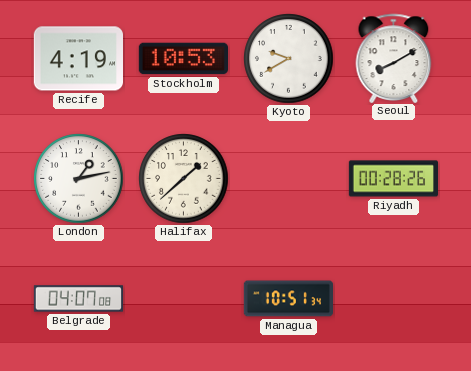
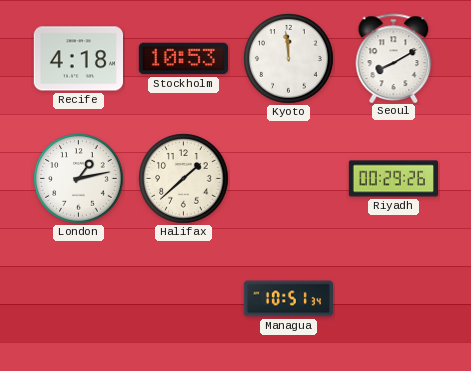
Recife: 4:19 -> 4:18
Kyoto: 9:40 -> 11:59
Riyadh: 00:28 -> 00:29
Belgrade: 04:07 -> none
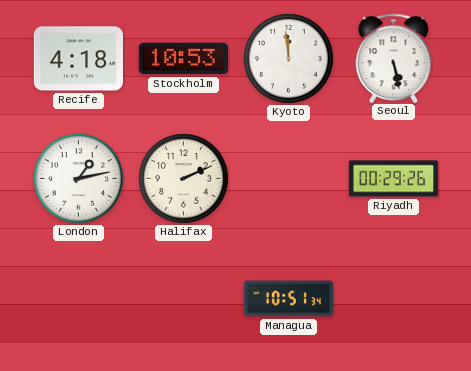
Seoul: 8:10 -> 5:28
Halifax: 1:38 -> 2:11
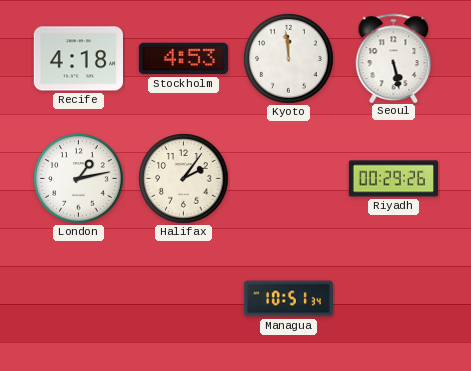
Stockholm: 10:53 -> 4:53
Halifax: 2:11 -> 2:06
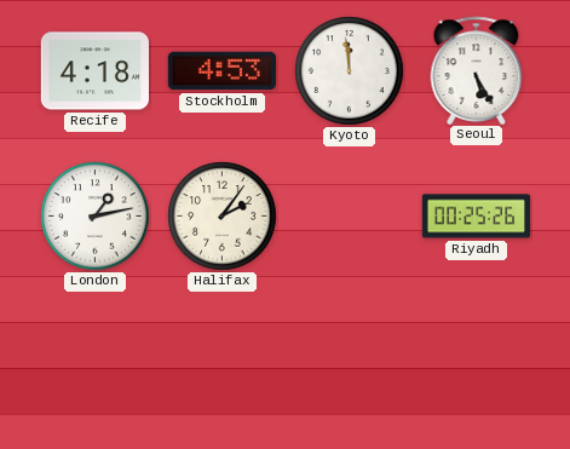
Seoul: 5:28 -> 5:25
Riyadh: 00:29 -> 00:25
Managua: 10:51 -> none
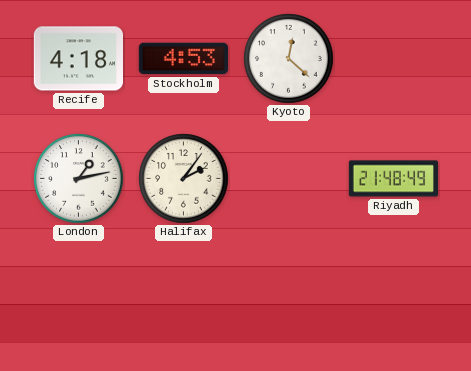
Kyoto: 11:59 -> 12:22
Seoul: 5:25 -> none
Riyadh: 00:25 -> 21:48
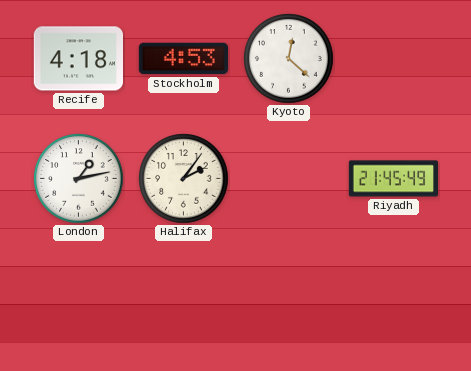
Riyadh: 21:48 -> 21:45
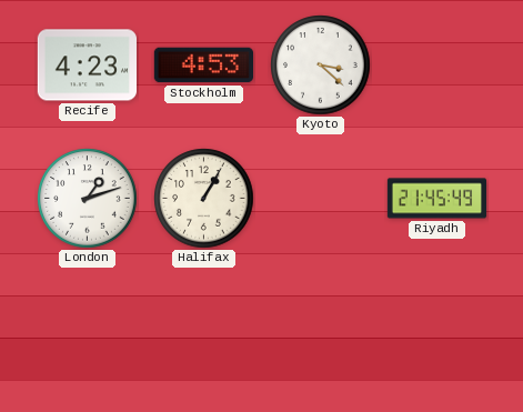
Recife: 4:18 -> 4:23
Kyoto: 12:22 -> 3:22
London: 1:13 -> 1:12
Halifax: 2:06 -> 1:05
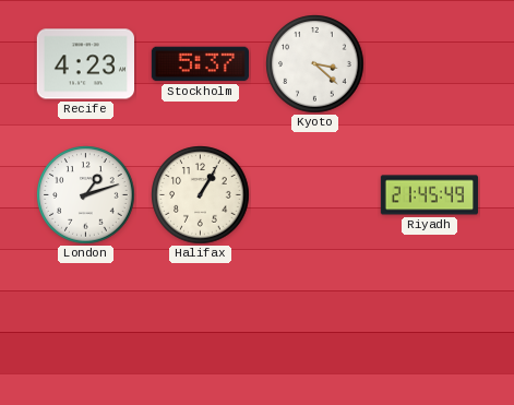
Stockholm: 4:53 -> 5:37
